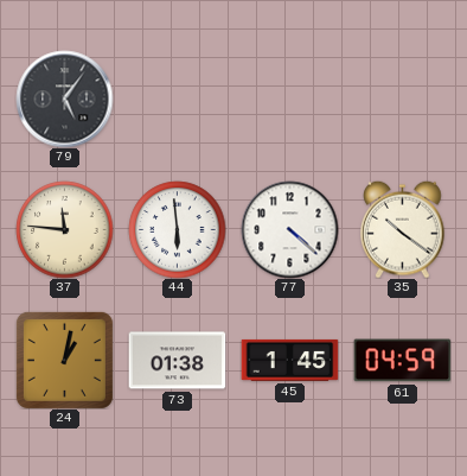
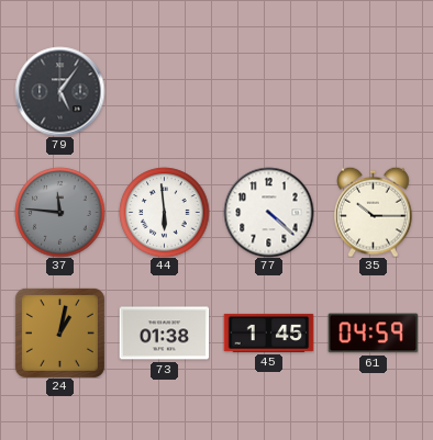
37 dial: cream -> grey
35: 10:21 -> 10:15
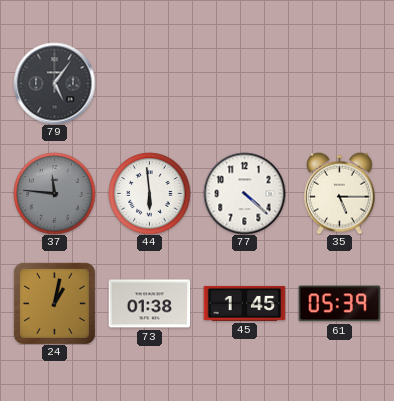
35: 10:15 -> 5:15
61: 04:59 -> 05:39
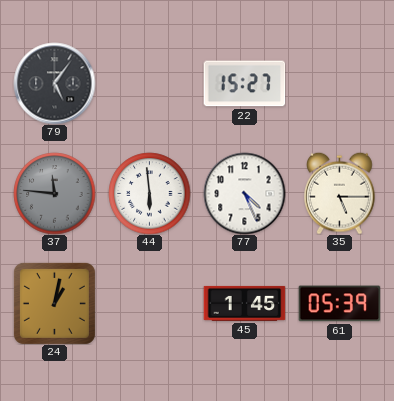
22: none -> 15:27
77: 4:22 -> 4:26
73: 01:38 -> none
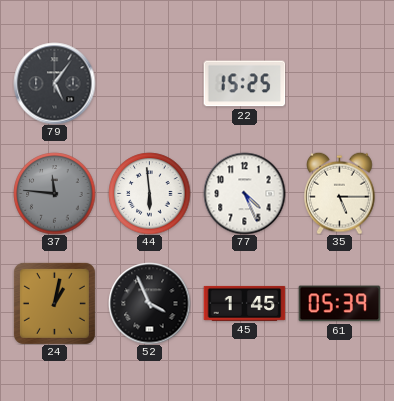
22: 15:27 -> 15:25
52: none -> 3:56
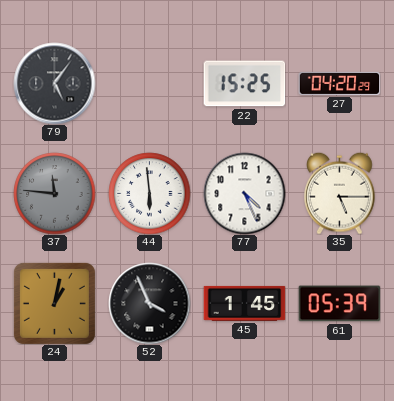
27: none -> 04:20
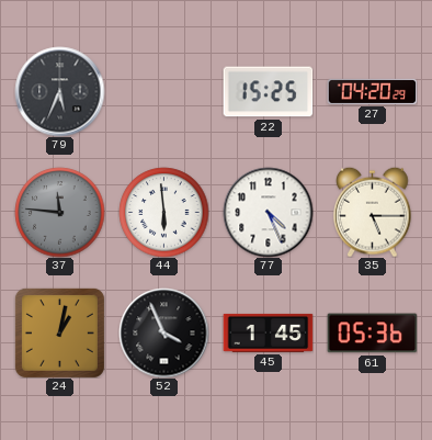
79: 5:06 -> 5:34
61: 05:39 -> 05:36
